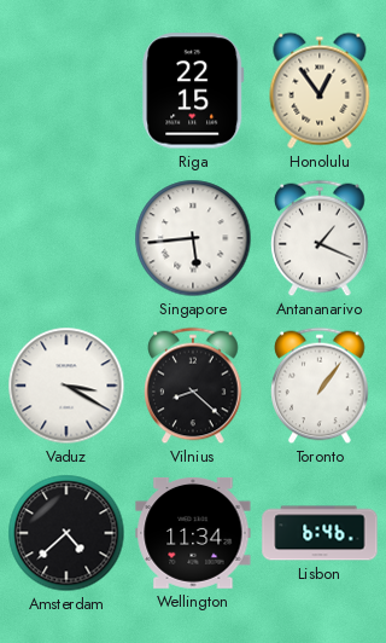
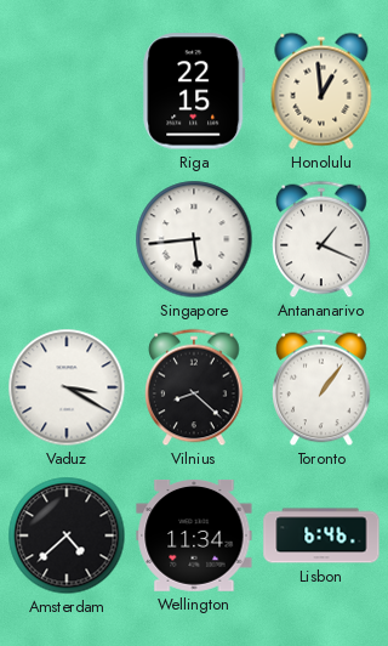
Honolulu: 12:54 -> 12:59
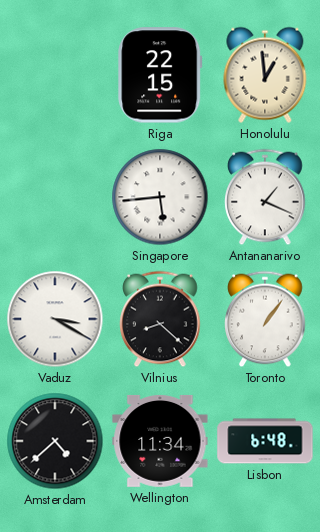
Lisbon: 6:46 -> 6:48
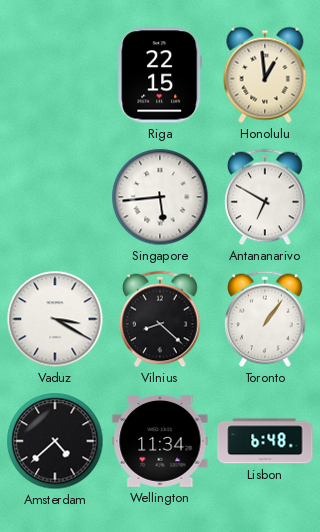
Antananarivo: 1:19 -> 6:50
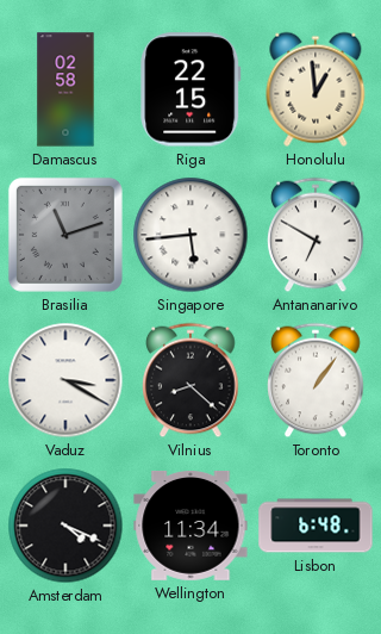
Damascus: none -> 02:58
Brasilia: none -> 11:12
Amsterdam: 4:38 -> 4:19
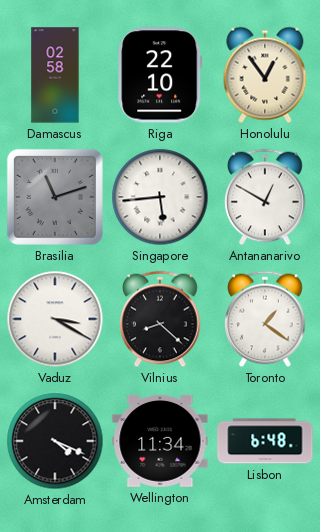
Riga: 22:15 -> 22:10
Honolulu: 12:59 -> 12:54
Antananarivo: 6:50 -> 12:50
Toronto: 1:06 -> 1:21
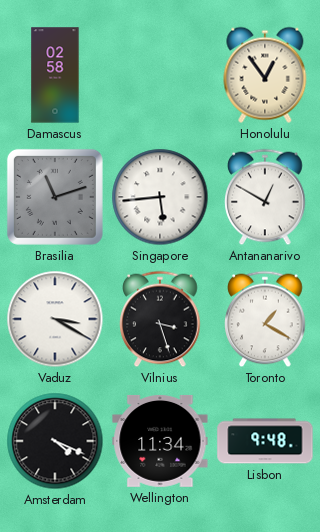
Riga: 22:10 -> none
Vilnius: 8:22 -> 3:27
Toronto: 1:21 -> 1:20
Lisbon: 6:48 -> 9:48
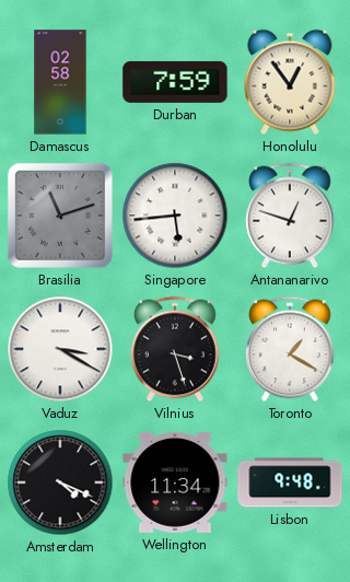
Durban: none -> 7:59
Antananarivo: 12:50 -> 12:48
